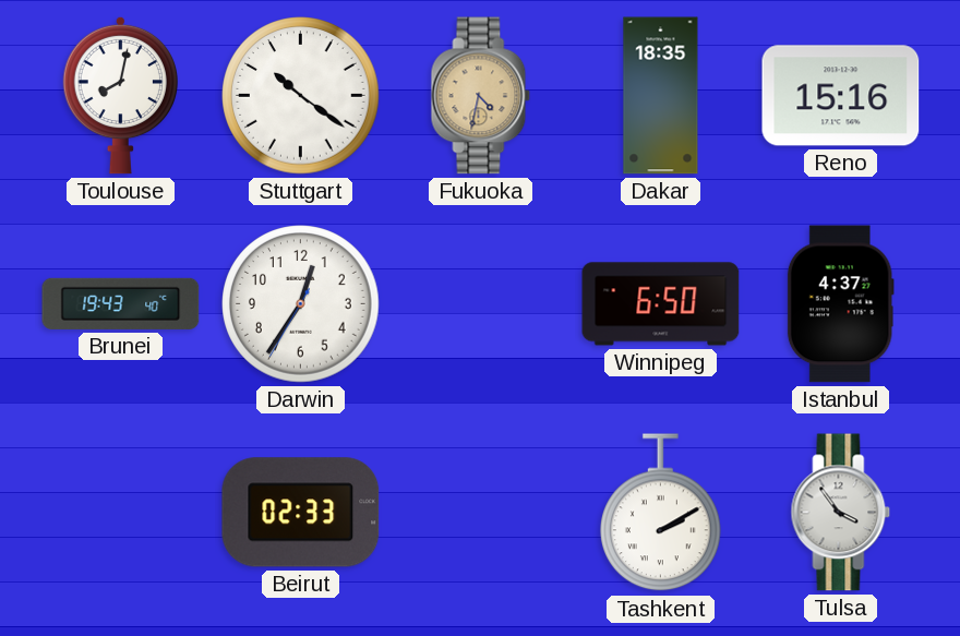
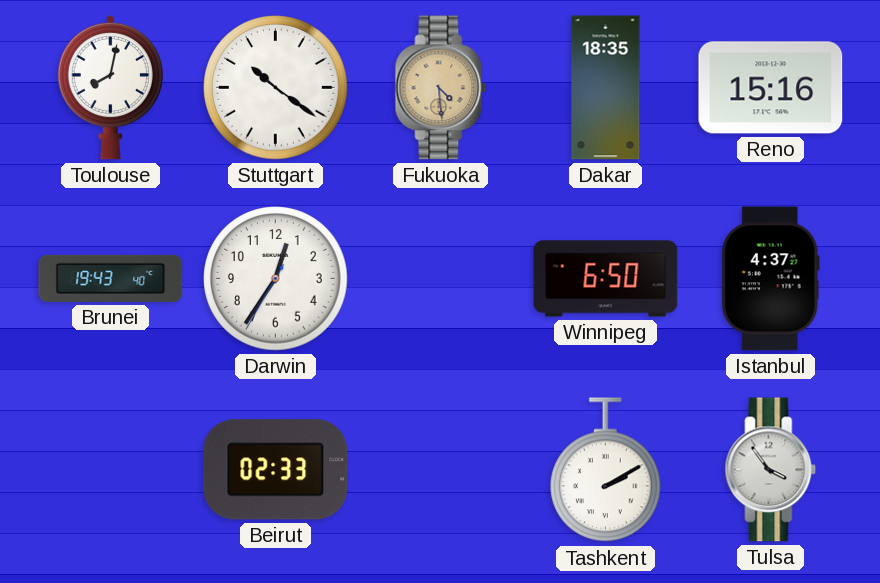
Fukuoka: 4:32 -> 4:29
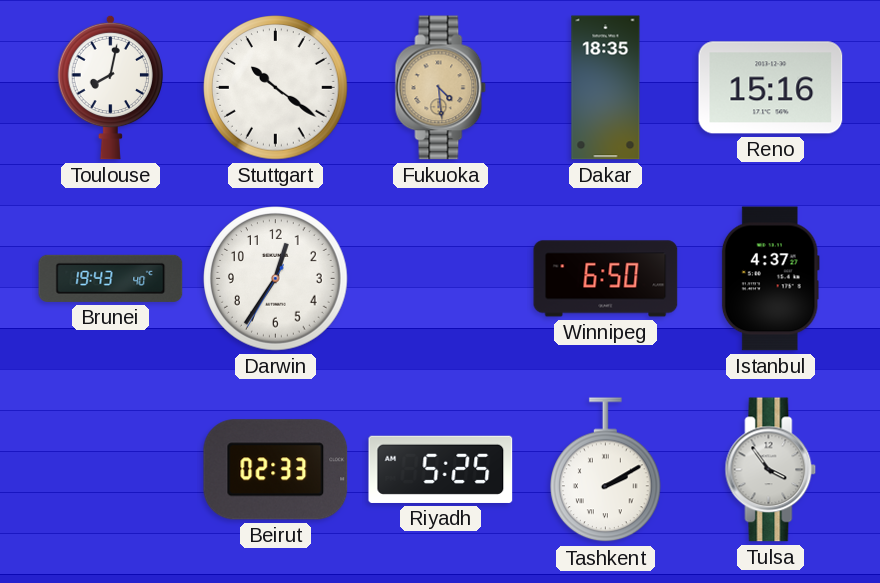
Riyadh: none -> 5:25
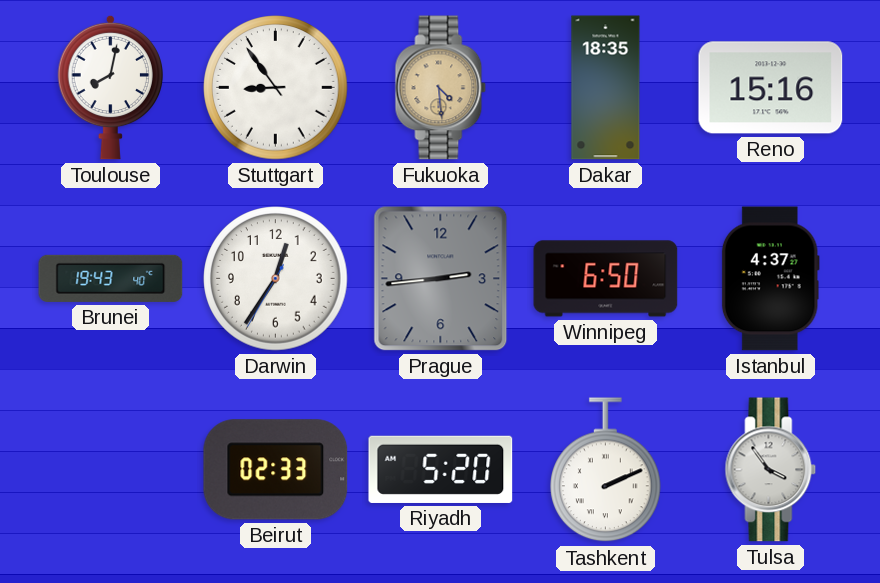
Stuttgart: 10:21 -> 8:54
Prague: none -> 2:44
Riyadh: 5:25 -> 5:20
Tashkent: 2:10 -> 2:11
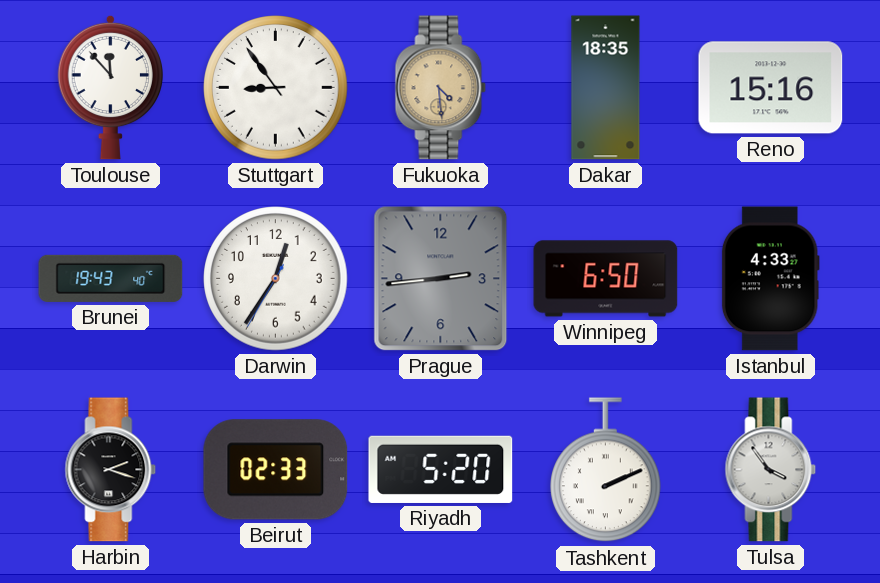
Toulouse: 8:02 -> 11:53
Istanbul: 4:37 -> 4:33
Harbin: none -> 2:18
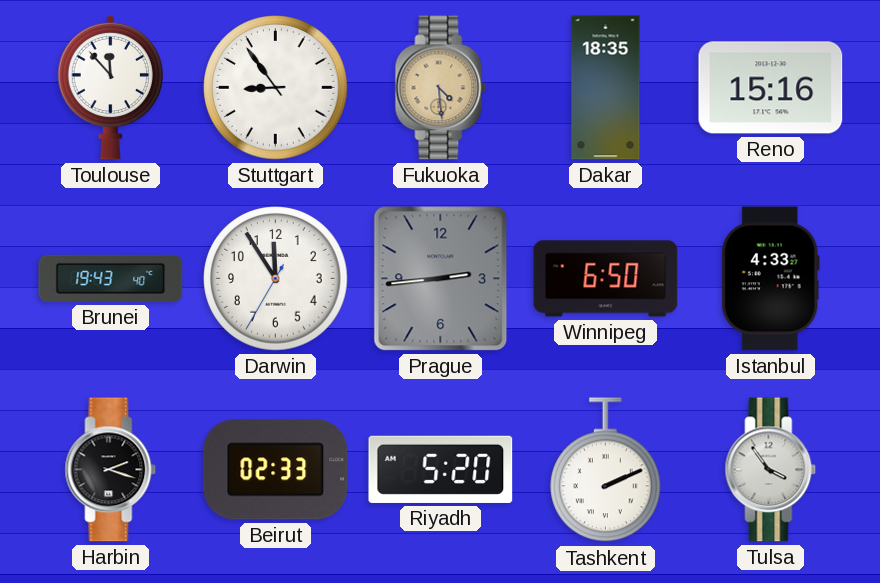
Darwin: 12:35 -> 11:54
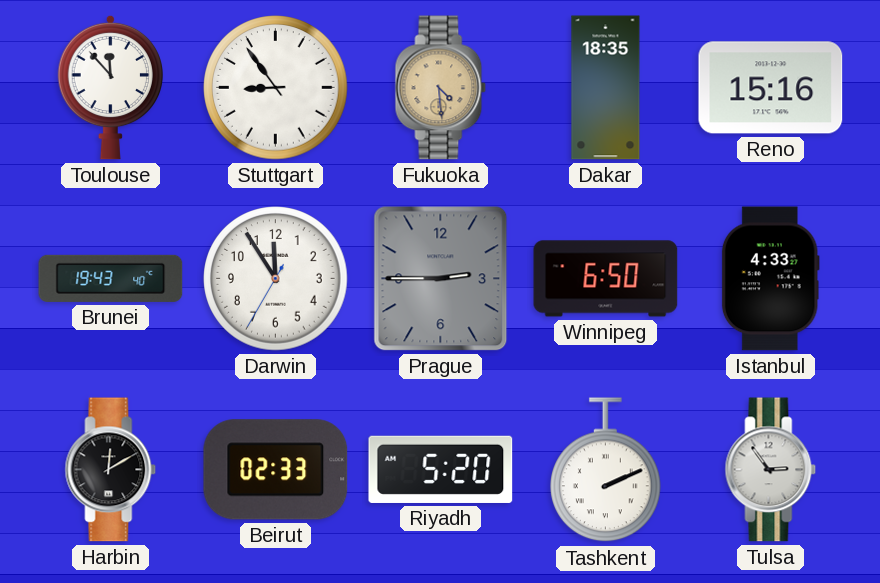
Prague: 2:44 -> 2:45
Harbin: 2:18 -> 12:10
Tulsa: 3:54 -> 2:54
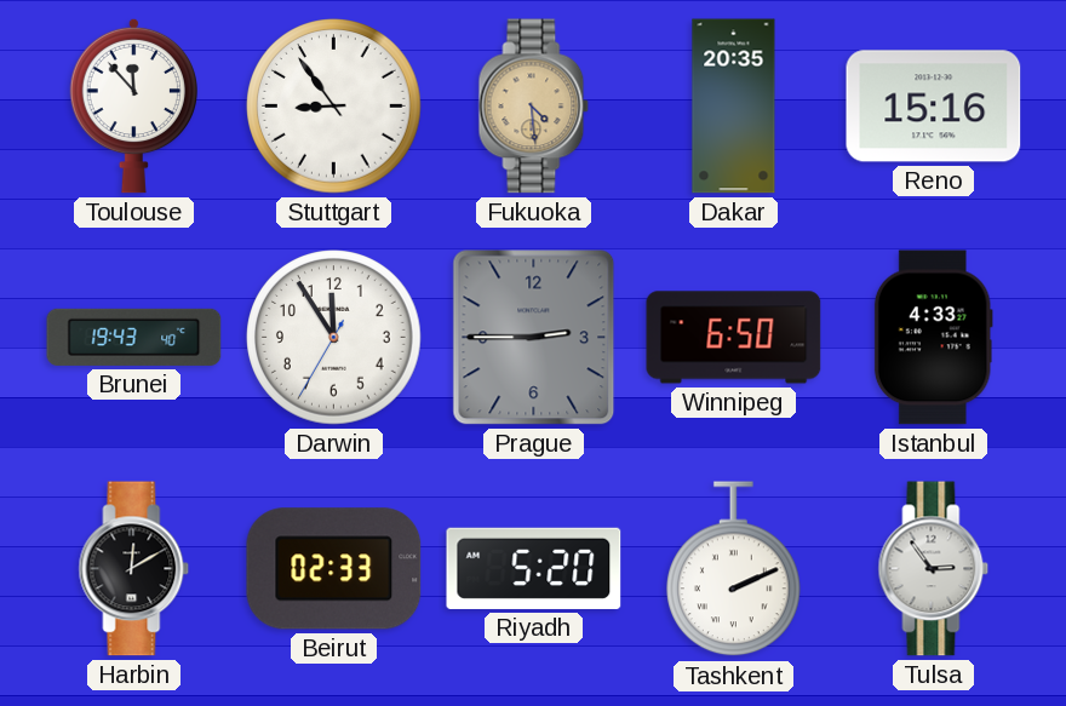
Dakar: 18:35 -> 20:35
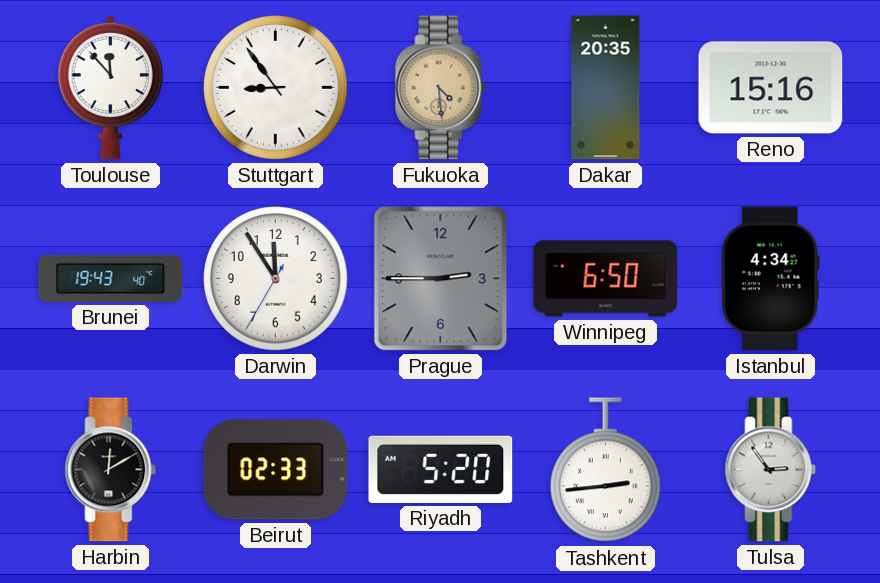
Istanbul: 4:33 -> 4:34
Tashkent: 2:11 -> 2:44
